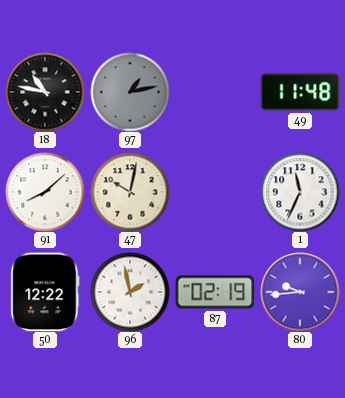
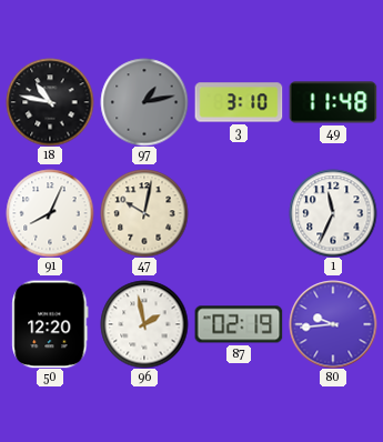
3: none -> 3:10
91: 8:08 -> 8:04
50: 12:22 -> 12:20
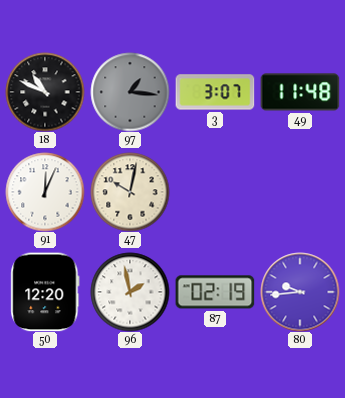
18: 10:47 -> 10:49
97: 1:13 -> 1:16
3: 3:10 -> 3:07
91: 8:04 -> 12:04
1: 11:34 -> none
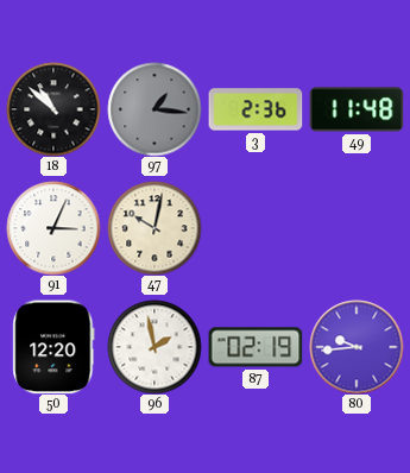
18: 10:49 -> 10:52
3: 3:07 -> 2:36
91: 12:04 -> 3:04
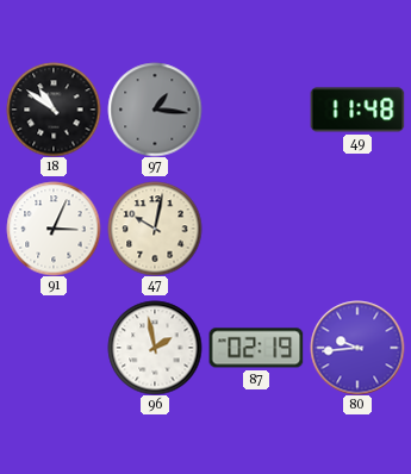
18: 10:52 -> 10:51
3: 2:36 -> none
50: 12:20 -> none
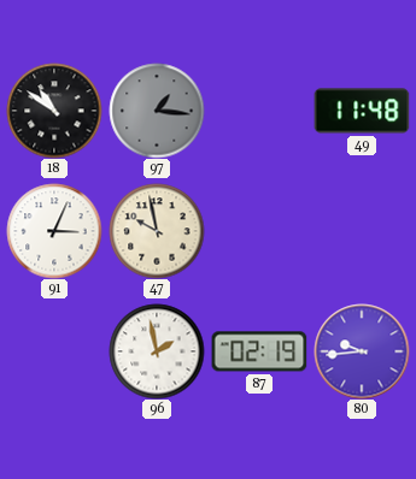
47: 10:02 -> 9:58
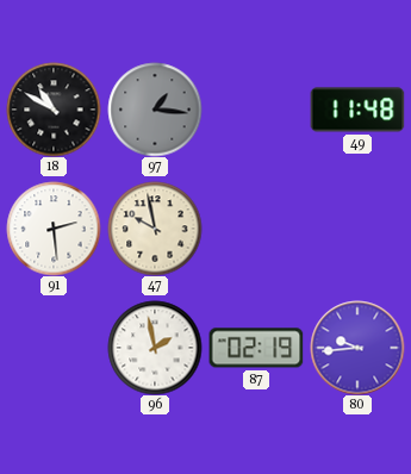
18: 10:51 -> 10:50
91: 3:04 -> 2:29
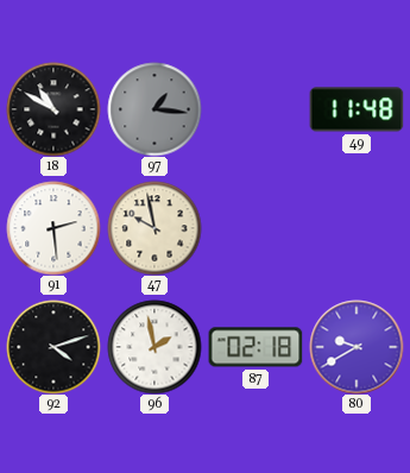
92: none -> 4:12
87: 02:19 -> 02:18
80: 9:44 -> 9:40
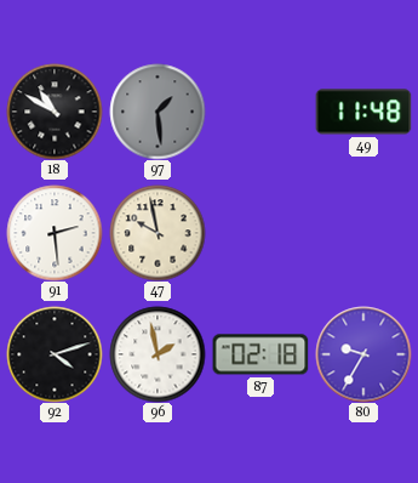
97: 1:16 -> 1:29
80: 9:40 -> 9:35
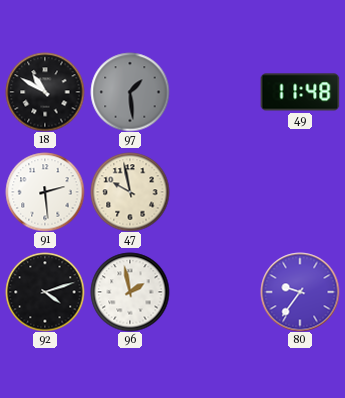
87: 02:18 -> none
80: 9:35 -> 9:36
